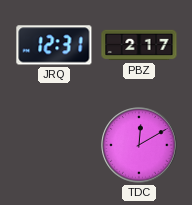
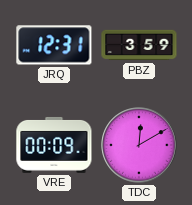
PBZ: 2:17 -> 3:59
VRE: none -> 00:09
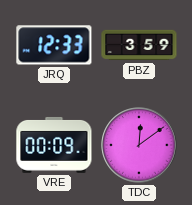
JRQ: 12:31 -> 12:33
TDC: 12:10 -> 12:09
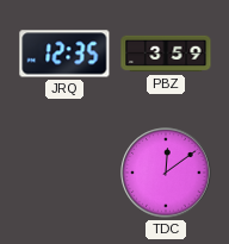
JRQ: 12:33 -> 12:35
VRE: 00:09 -> none
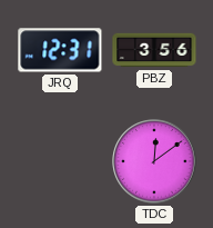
JRQ: 12:35 -> 12:31
PBZ: 3:59 -> 3:56
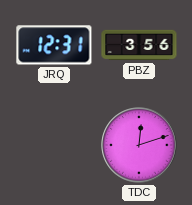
TDC: 12:09 -> 12:12
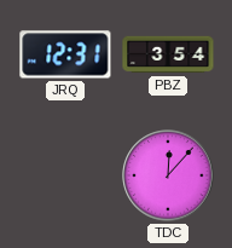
PBZ: 3:56 -> 3:54
TDC: 12:12 -> 12:07
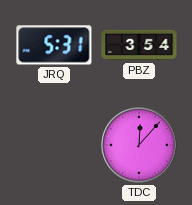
JRQ: 12:31 -> 5:31
